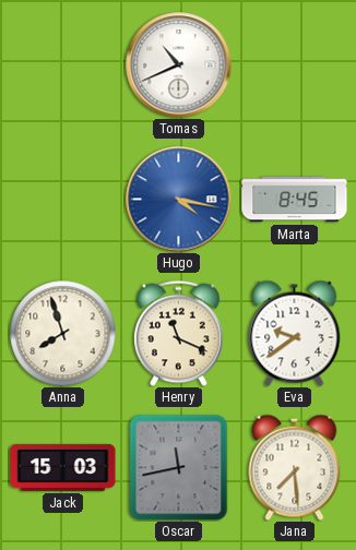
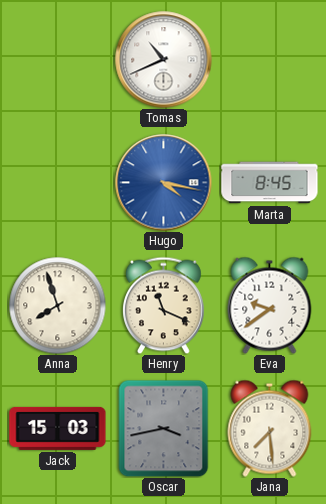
Oscar: 11:43 -> 3:43
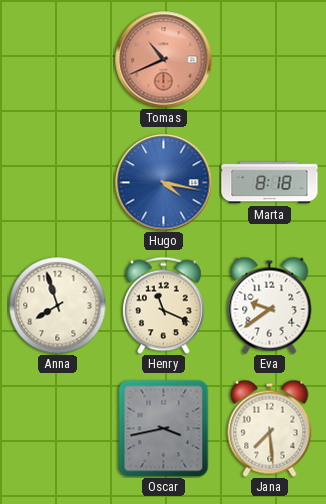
Tomas dial: white -> salmon
Marta: 8:45 -> 8:18
Jack: 15:03 -> none
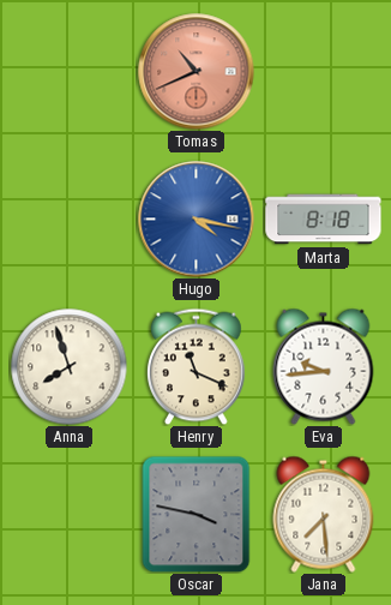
Eva: 9:39 -> 9:44
Oscar: 3:43 -> 3:47
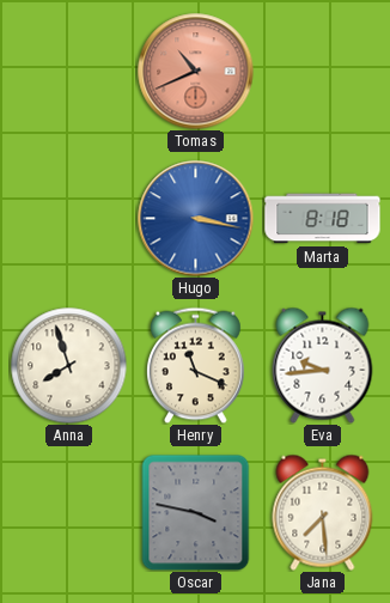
Hugo: 4:17 -> 3:17
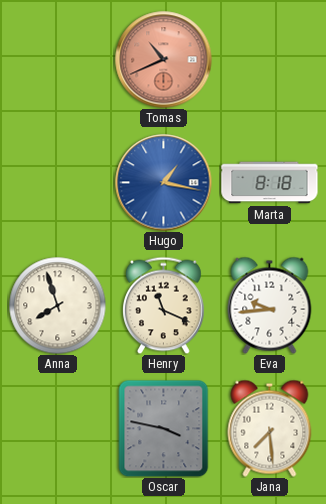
Hugo: 3:17 -> 1:17
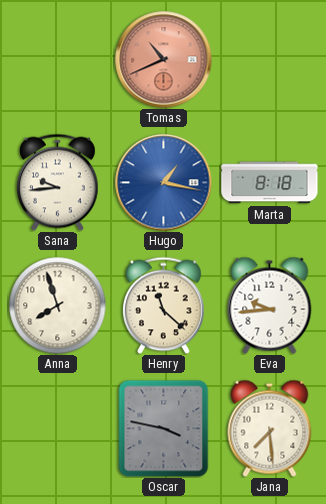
Sana: none -> 9:44
Henry: 11:19 -> 11:22
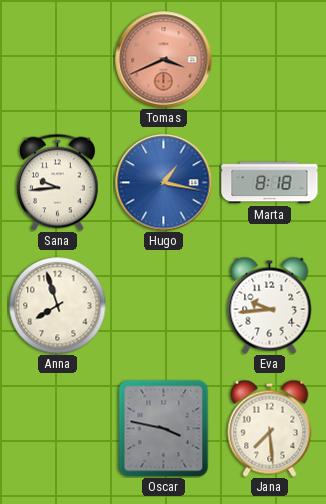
Tomas: 10:41 -> 3:41
Henry: 11:22 -> none
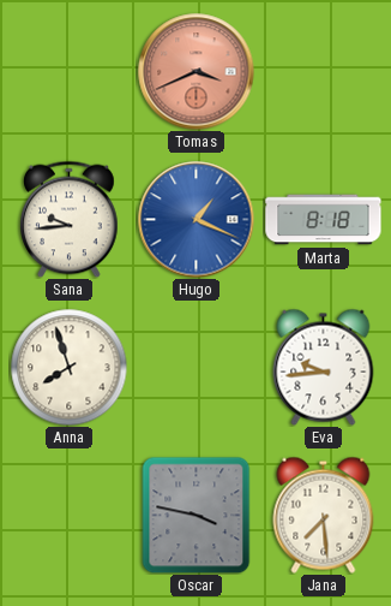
Hugo: 1:17 -> 1:19
